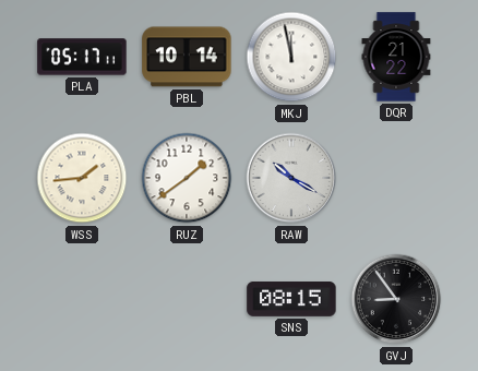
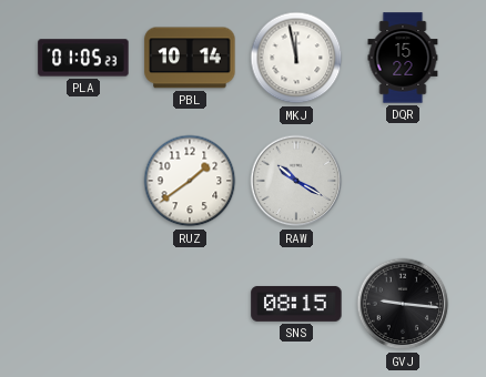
PLA: 05:17 -> 01:05
DQR: 21:22 -> 15:22
WSS: 1:44 -> none
GVJ: 8:54 -> 9:16
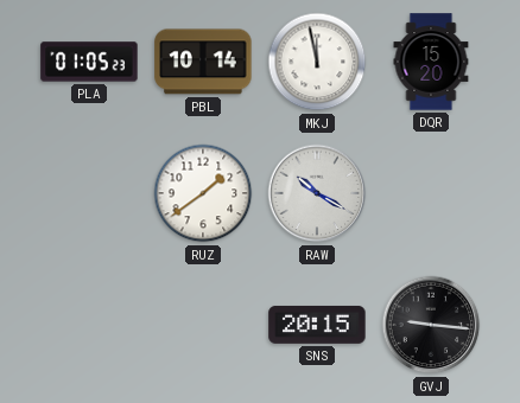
DQR: 15:22 -> 15:20
SNS: 08:15 -> 20:15
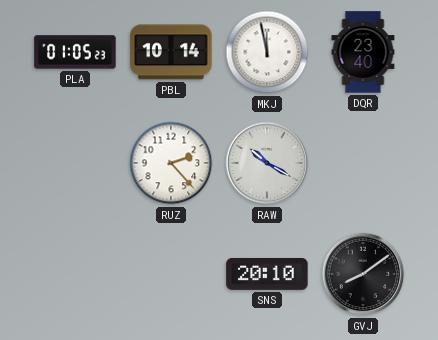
DQR: 15:20 -> 23:40
RUZ: 1:39 -> 2:23
SNS: 20:15 -> 20:10
GVJ: 9:16 -> 8:09
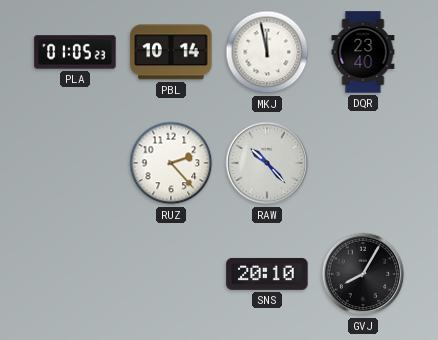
RAW: 10:20 -> 10:23
GVJ: 8:09 -> 8:05
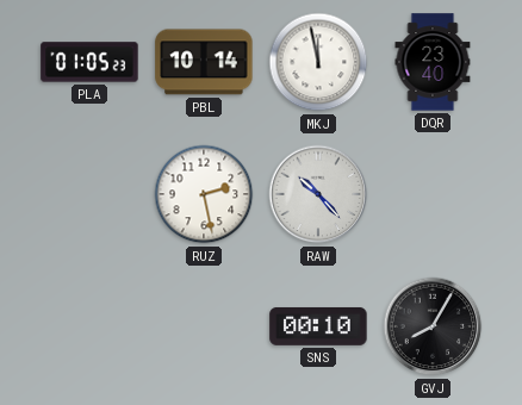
RUZ: 2:23 -> 2:28
SNS: 20:10 -> 00:10
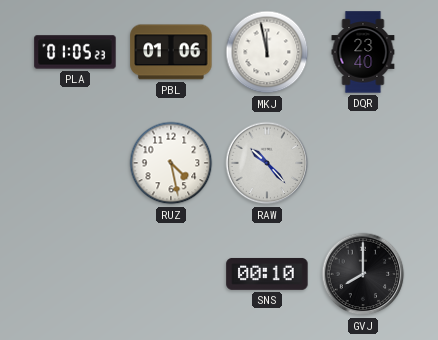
PBL: 10:14 -> 01:06
RUZ: 2:28 -> 4:28
GVJ: 8:05 -> 8:00
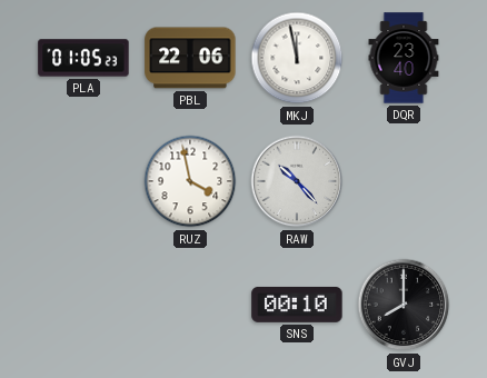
PBL: 01:06 -> 22:06
RUZ: 4:28 -> 3:58
